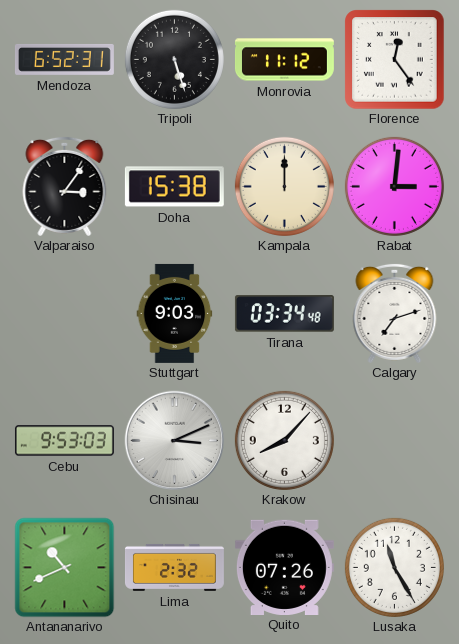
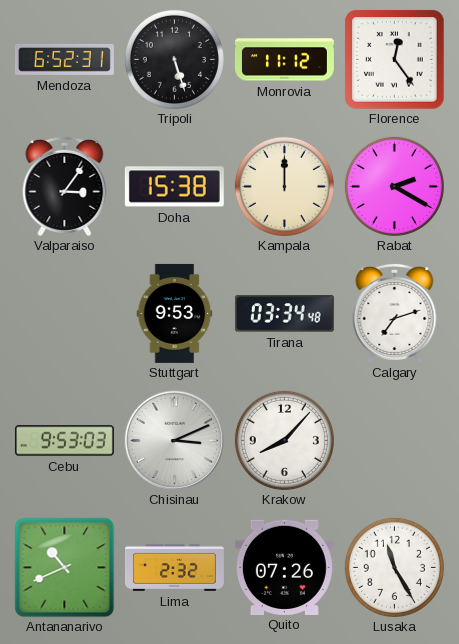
Rabat: 3:01 -> 2:20
Stuttgart: 9:03 -> 9:53
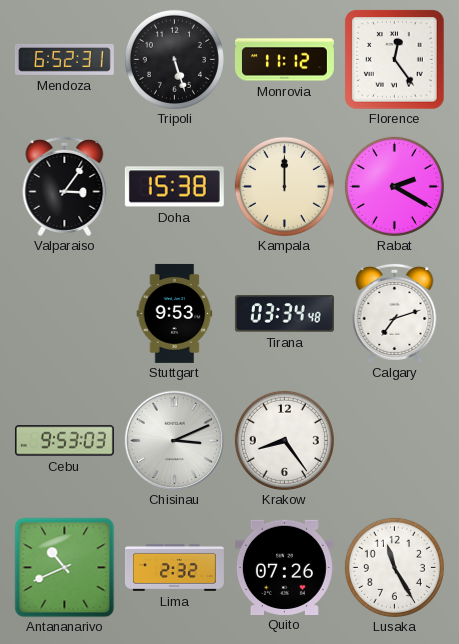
Krakow: 8:07 -> 8:24
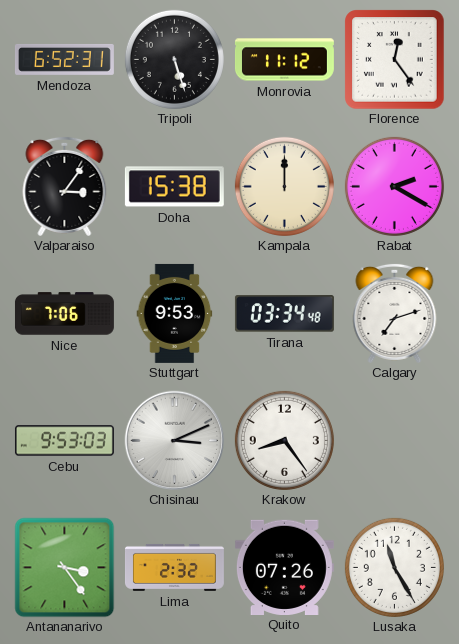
Nice: none -> 7:06
Antananarivo: 10:41 -> 3:24
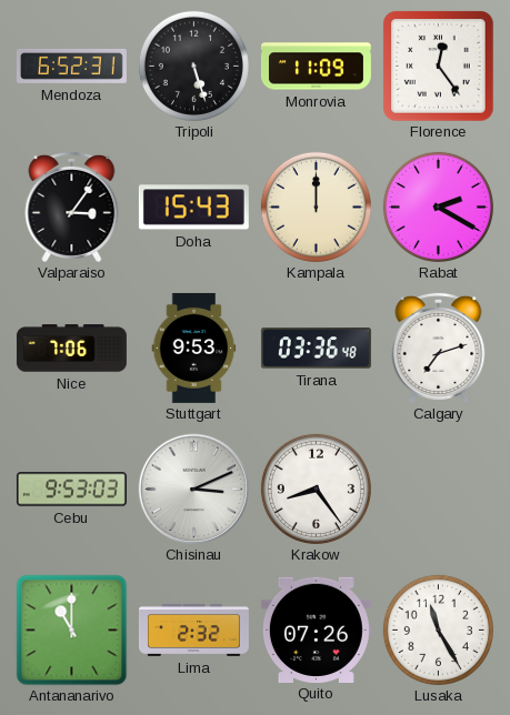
Monrovia: 11:12 -> 11:09
Doha: 15:38 -> 15:43
Tirana: 03:34 -> 03:36
Antananarivo: 3:24 -> 11:00
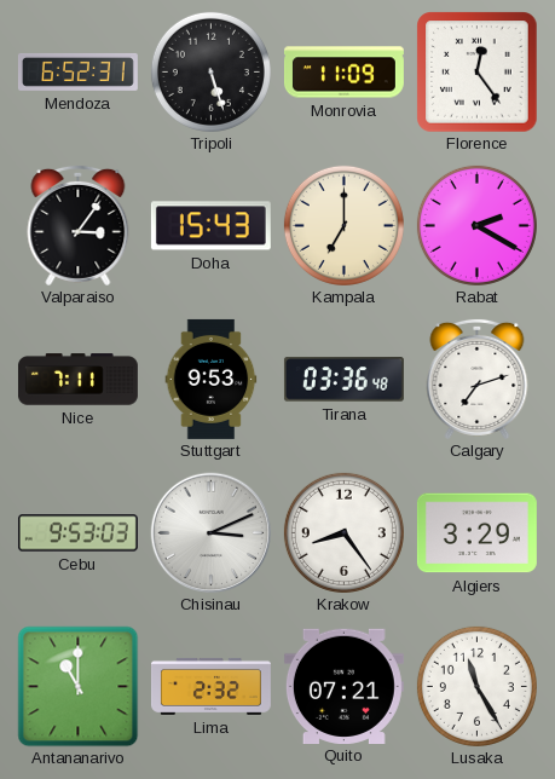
Kampala: 12:00 -> 7:00
Nice: 7:06 -> 7:11
Algiers: none -> 3:29
Quito: 07:26 -> 07:21
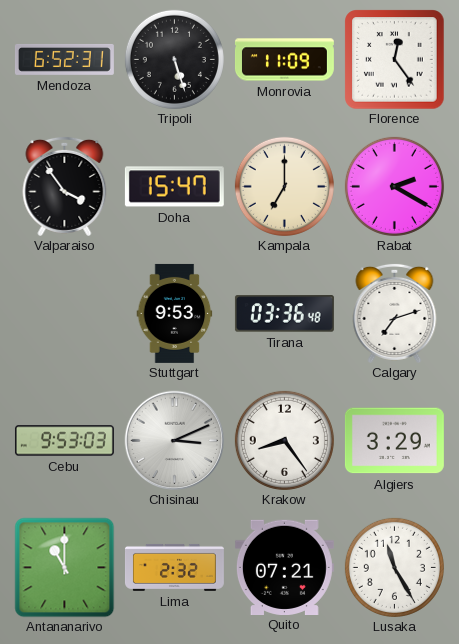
Valparaiso: 3:06 -> 3:54
Doha: 15:43 -> 15:47
Nice: 7:11 -> none
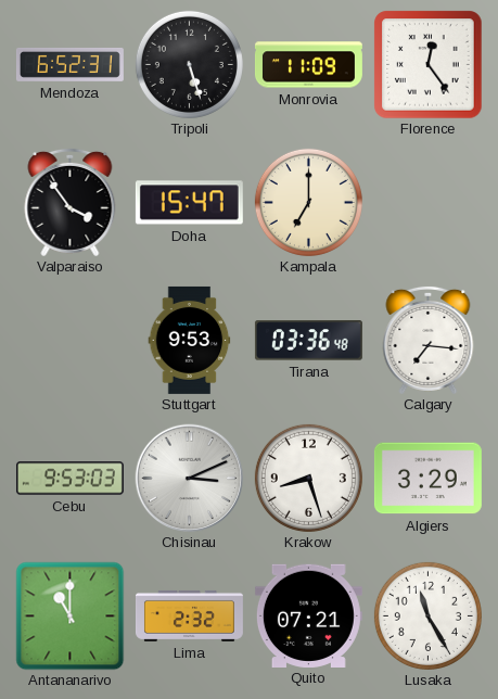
Rabat: 2:20 -> none
Calgary: 7:12 -> 7:16
Krakow: 8:24 -> 8:27
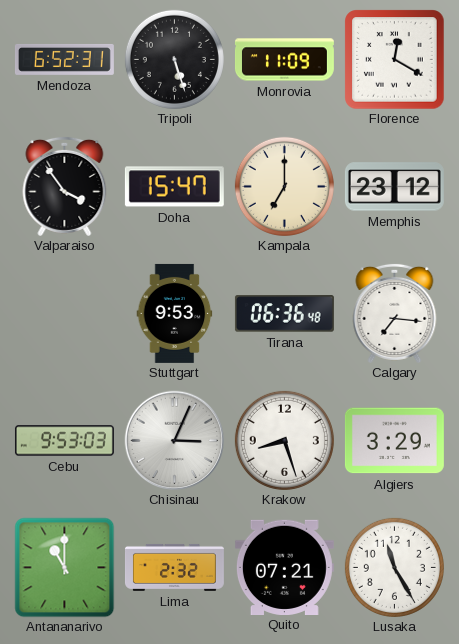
Florence: 12:24 -> 12:20
Memphis: none -> 23:12
Tirana: 03:36 -> 06:36
Chisinau: 3:11 -> 3:04
